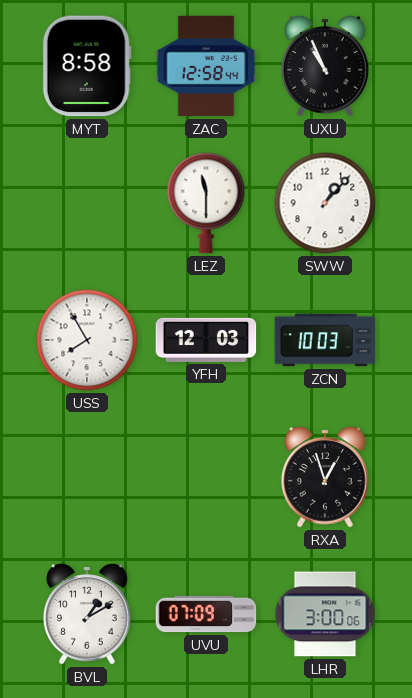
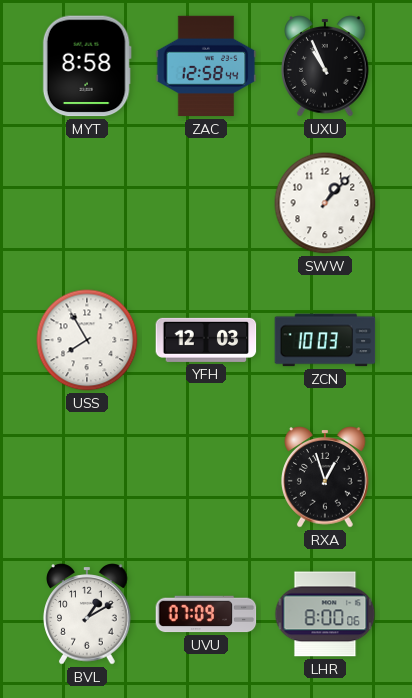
LEZ: 11:30 -> none
LHR: 3:00 -> 8:00
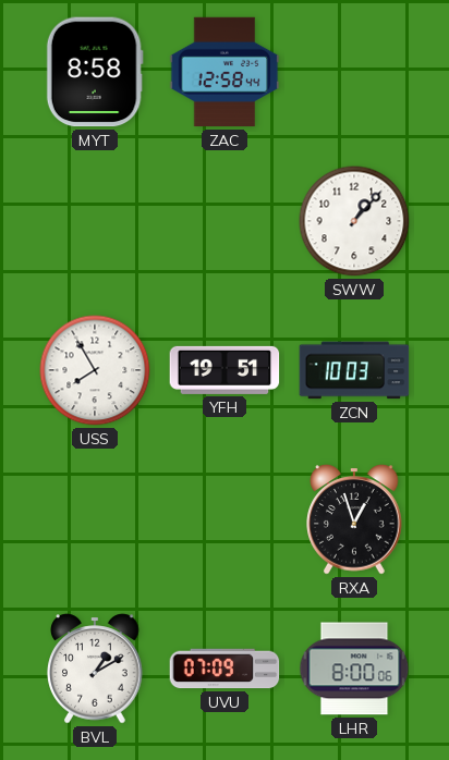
UXU: 10:56 -> none
YFH: 12:03 -> 19:51
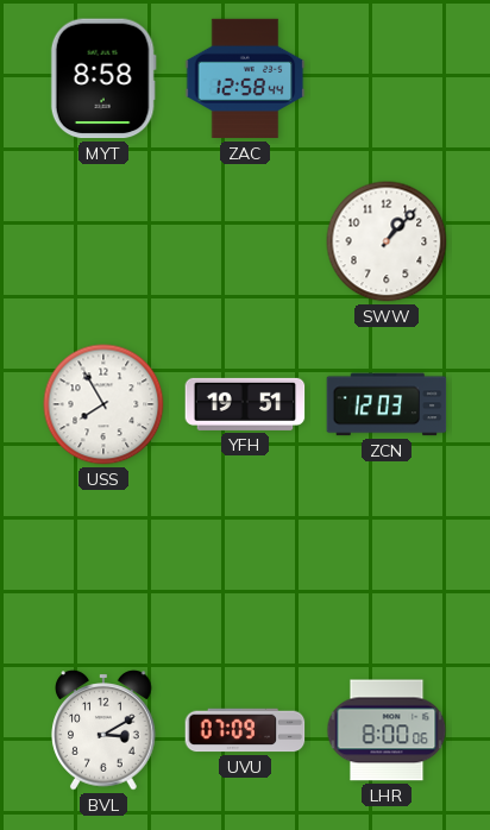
ZCN: 10:03 -> 12:03
RXA: 12:57 -> none
BVL: 1:10 -> 3:10
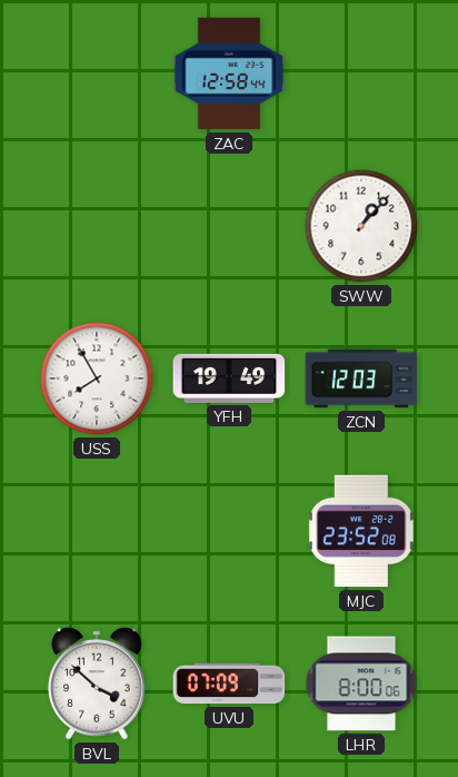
MYT: 8:58 -> none
YFH: 19:51 -> 19:49
MJC: none -> 23:52
BVL: 3:10 -> 3:52
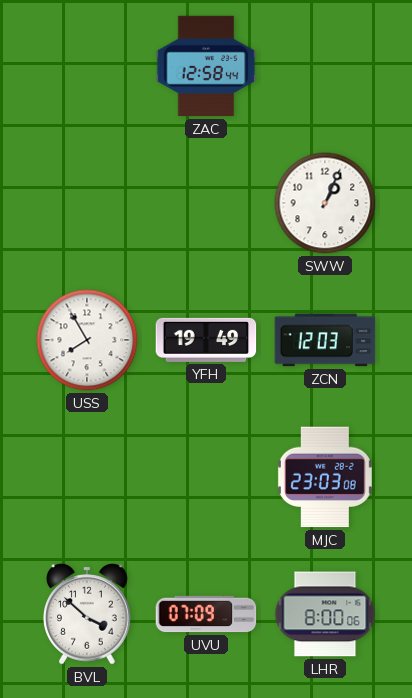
SWW: 1:07 -> 1:04
MJC: 23:52 -> 23:03
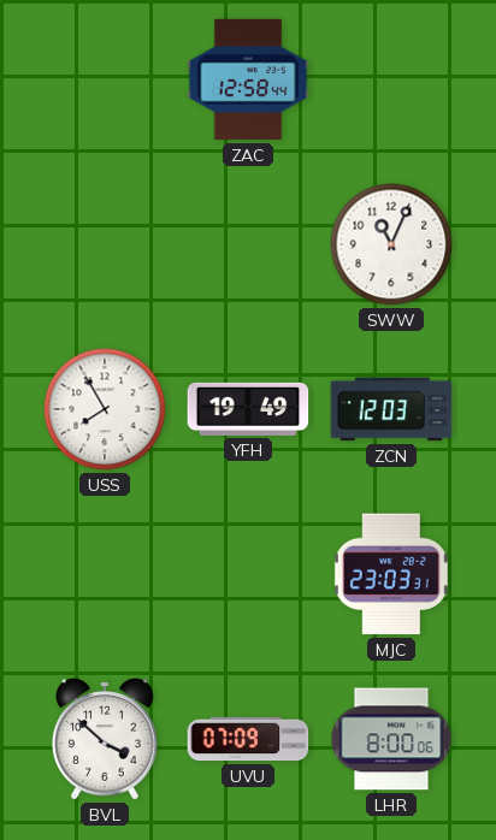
SWW: 1:04 -> 11:04
MJC: 23:03:08 -> 23:03:31
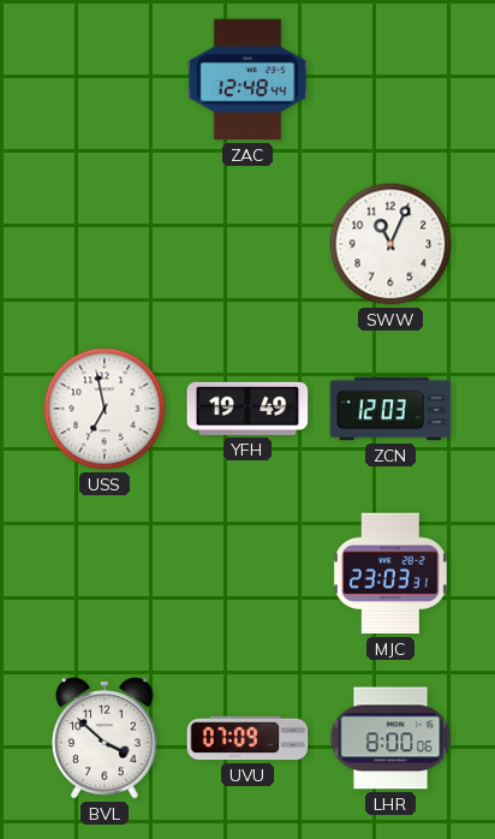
ZAC: 12:58 -> 12:48
USS: 7:55 -> 6:58
